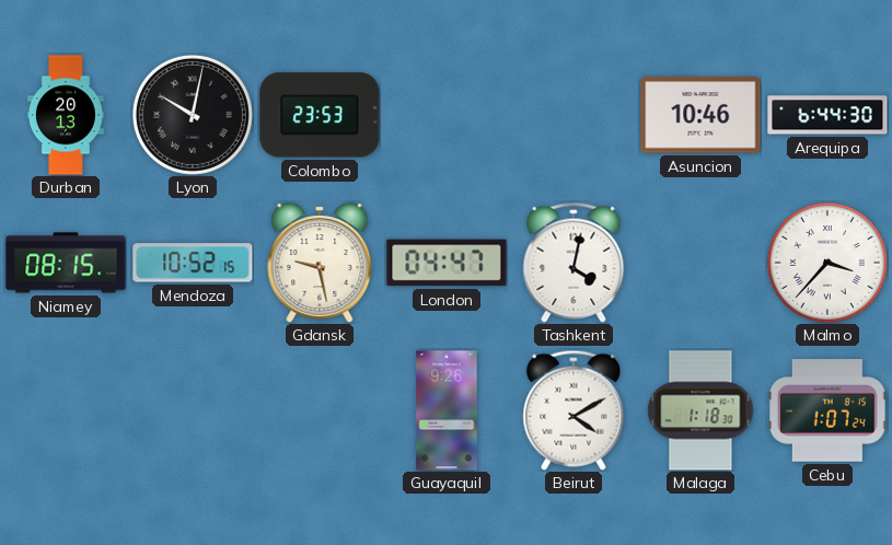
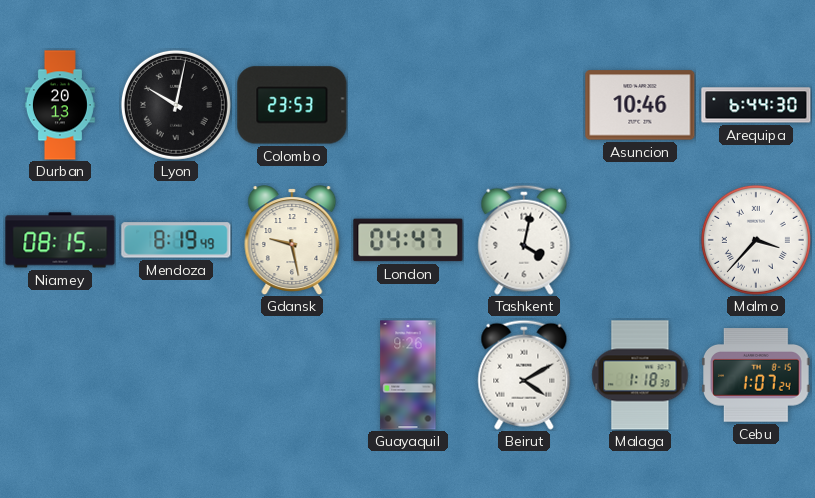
Mendoza: 10:52 -> 8:19
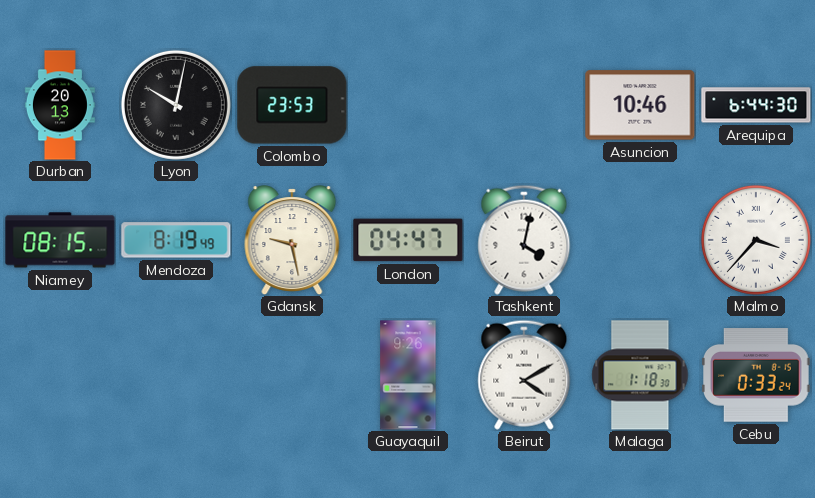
Cebu: 1:07 -> 0:33
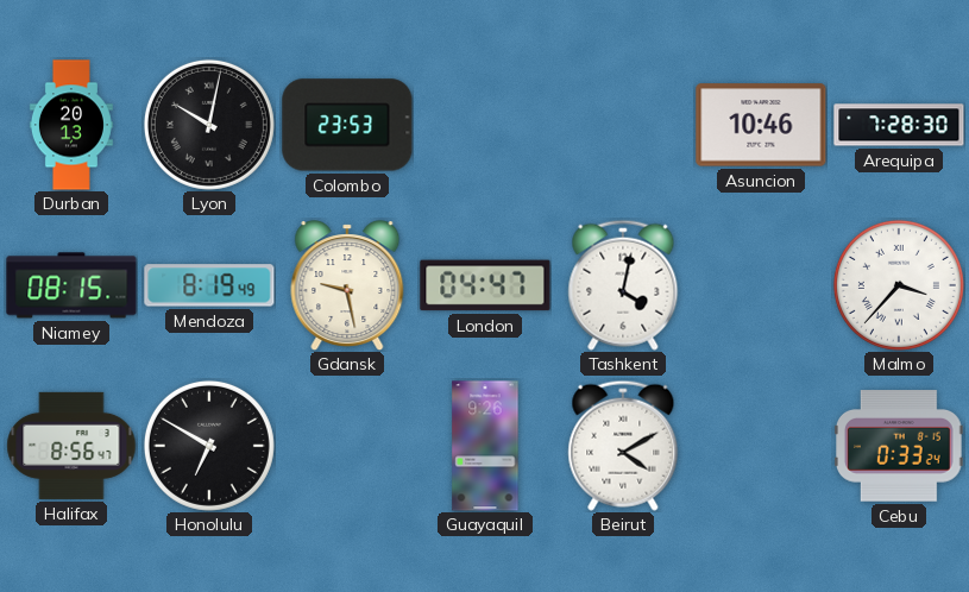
Arequipa: 6:44 -> 7:28
Halifax: none -> 8:56
Honolulu: none -> 6:50
Malaga: 1:18 -> none
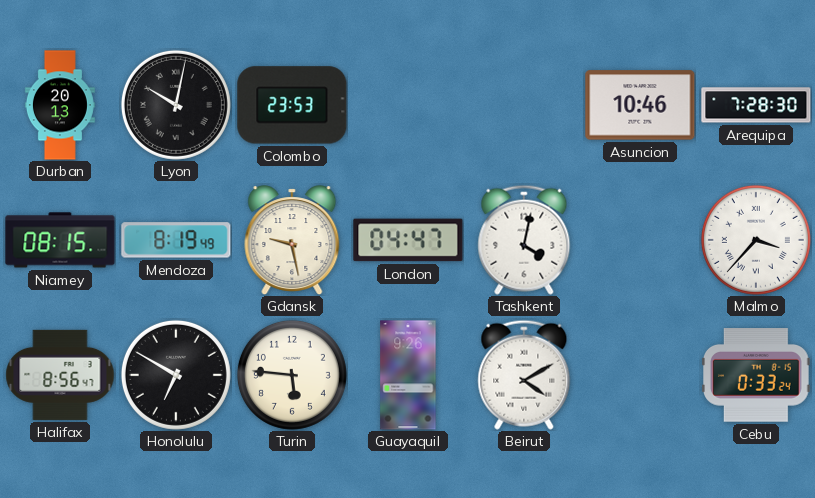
Turin: none -> 5:46
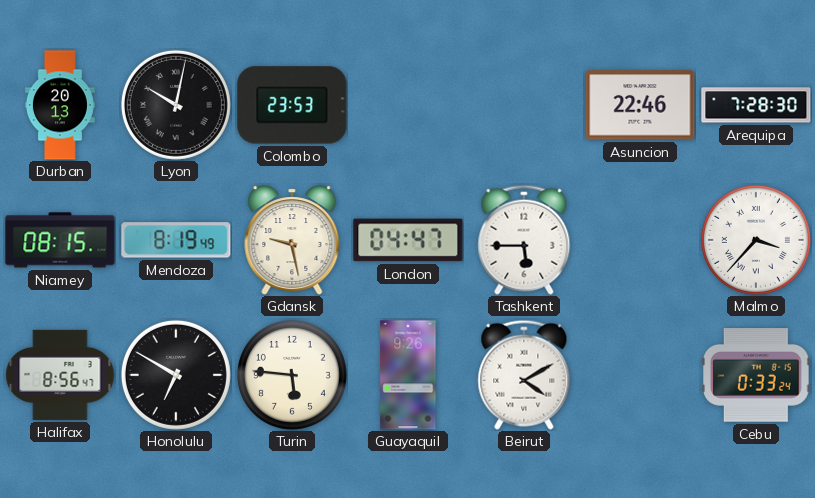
Asuncion: 10:46 -> 22:46
Tashkent: 4:02 -> 5:45
